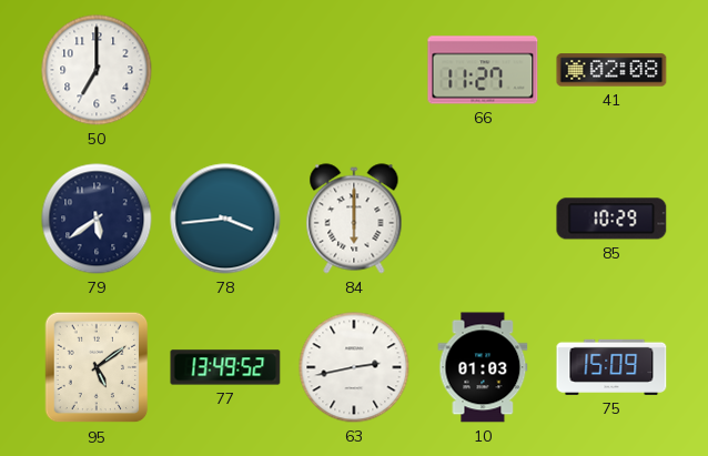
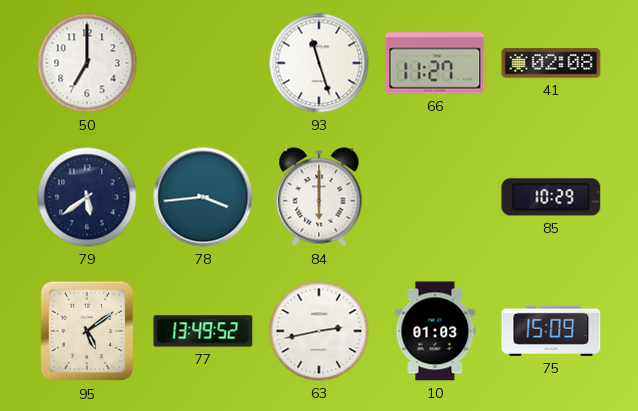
93: none -> 11:27
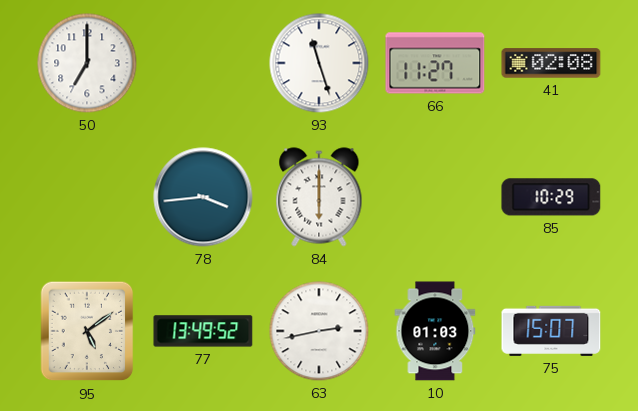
79: 5:39 -> none
75: 15:09 -> 15:07
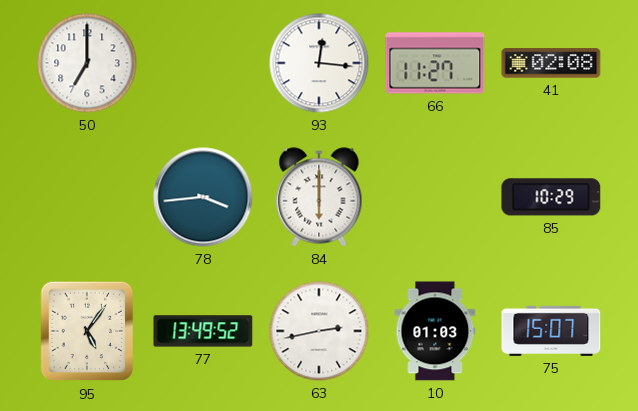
93: 11:27 -> 12:16
95: 5:09 -> 5:06
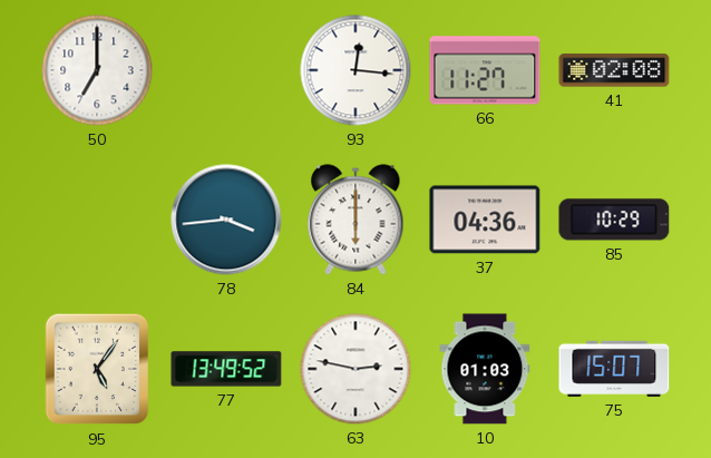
37: none -> 04:36
63: 2:43 -> 2:47
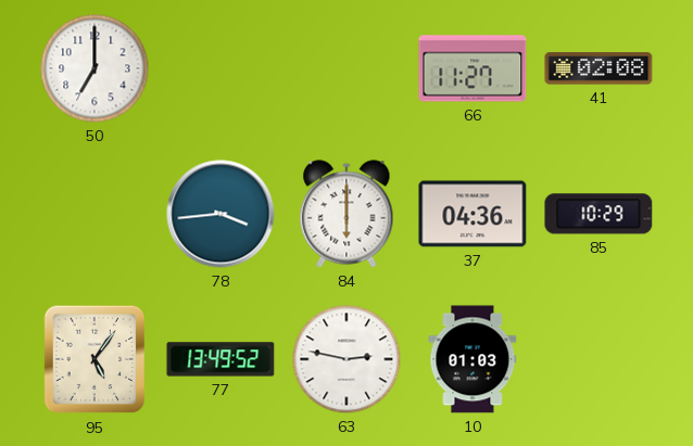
93: 12:16 -> none
75: 15:07 -> none
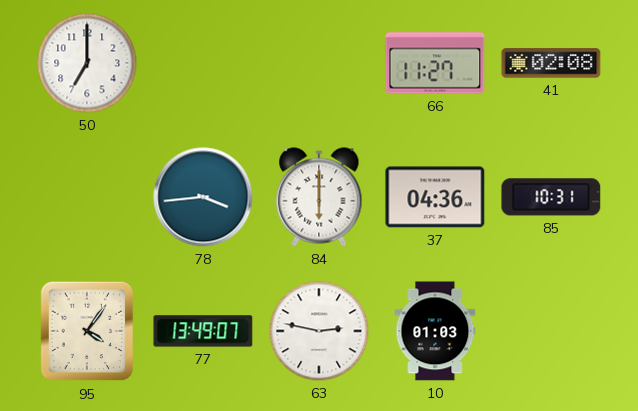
85: 10:29 -> 10:31
95: 5:06 -> 4:06
77: 13:49:52 -> 13:49:07
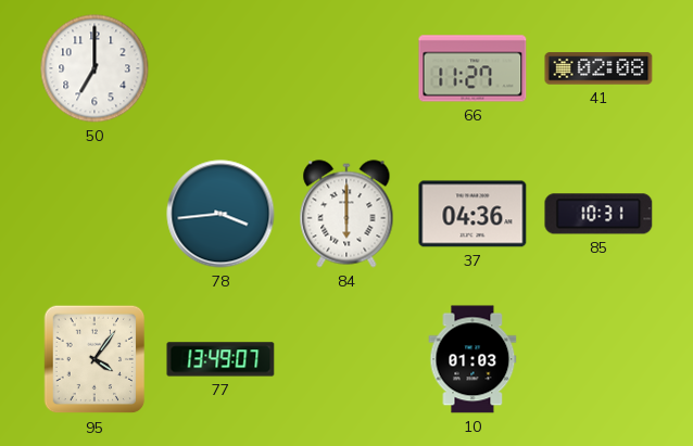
63: 2:47 -> none
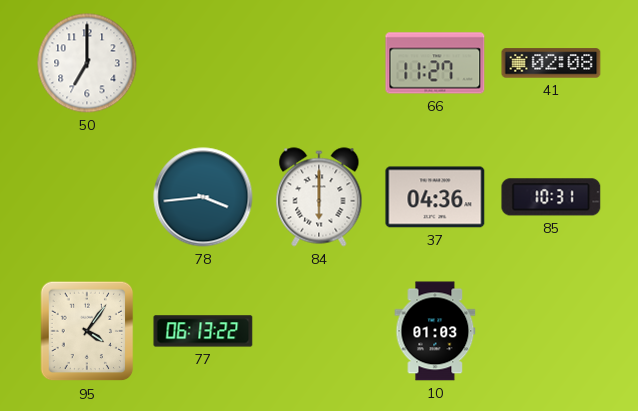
77: 13:49 -> 06:13
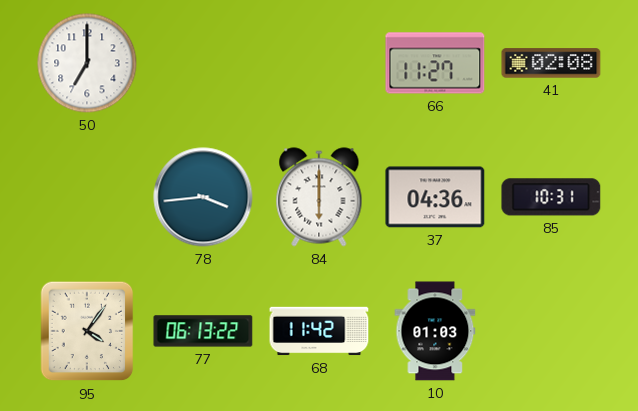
68: none -> 11:42
